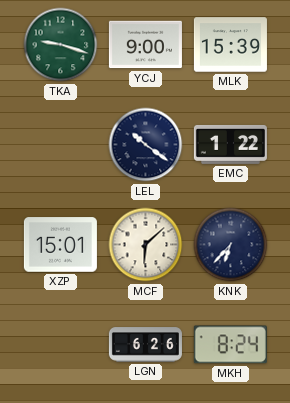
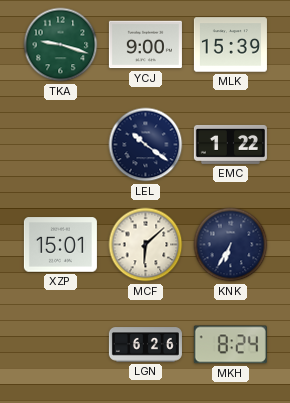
KNK: 6:37 -> 6:35
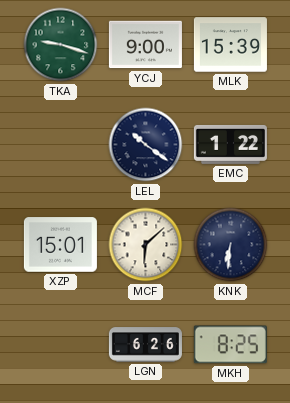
KNK: 6:35 -> 6:31
MKH: 8:24 -> 8:25
